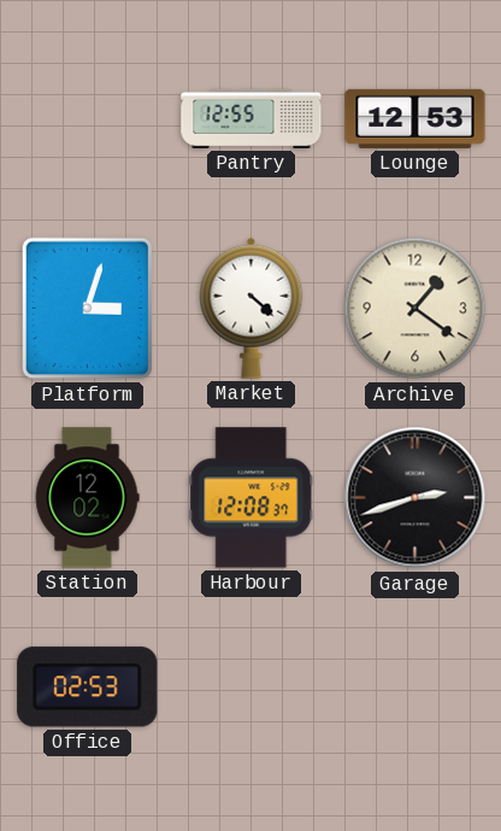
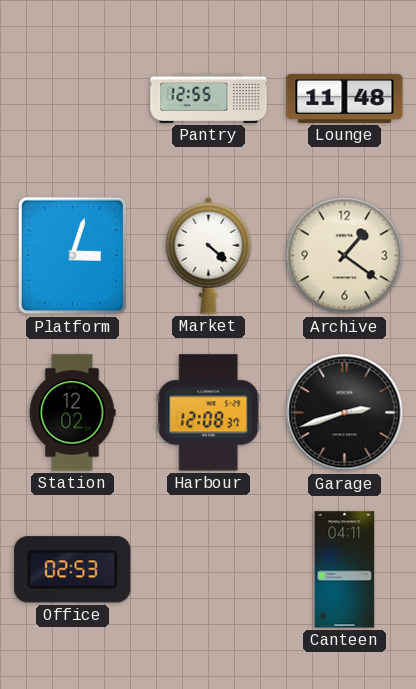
Lounge: 12:53 -> 11:48
Canteen: none -> 04:11
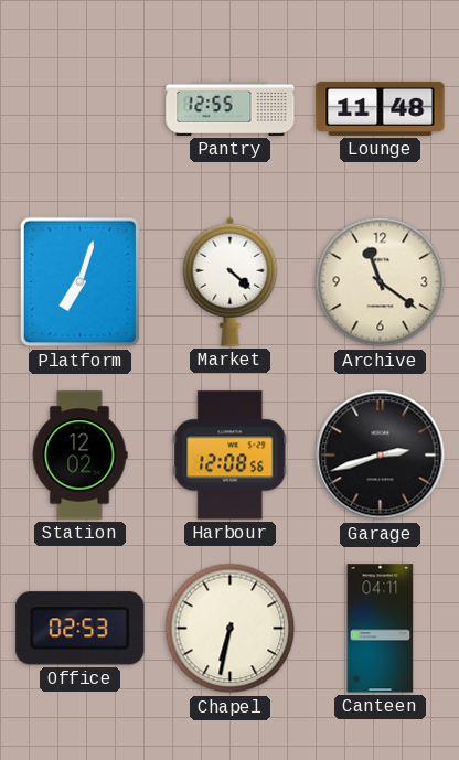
Platform: 3:03 -> 7:03
Archive: 1:21 -> 11:21
Harbour: 12:08:37 -> 12:08:56
Chapel: none -> 6:32
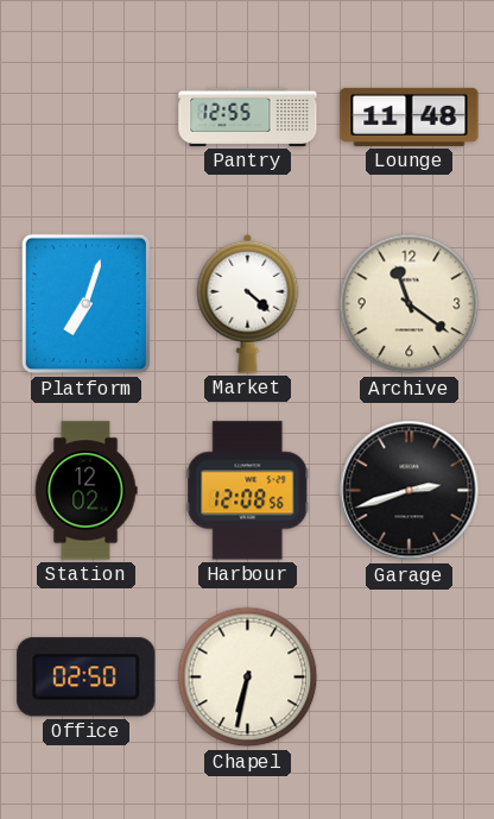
Office: 02:53 -> 02:50
Canteen: 04:11 -> none
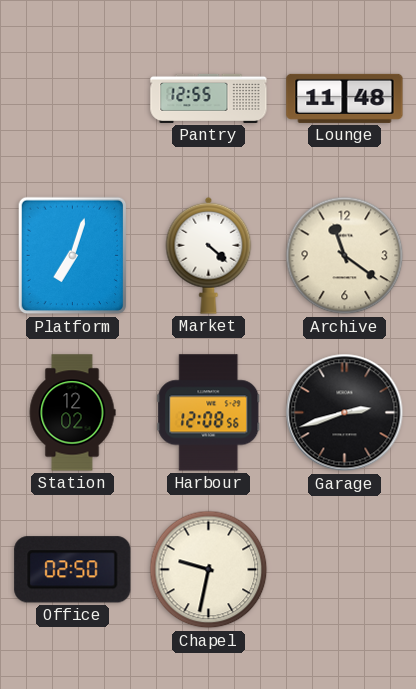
Chapel: 6:32 -> 9:32
